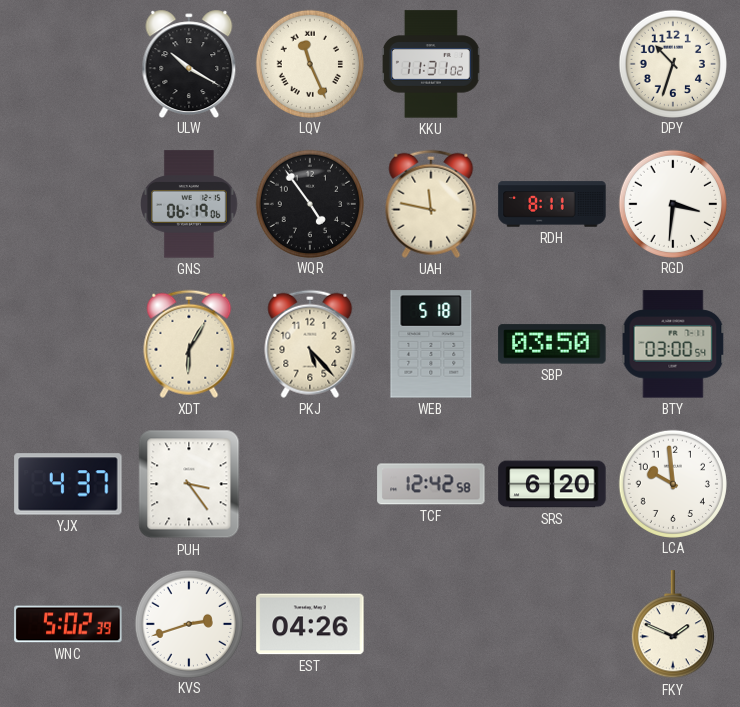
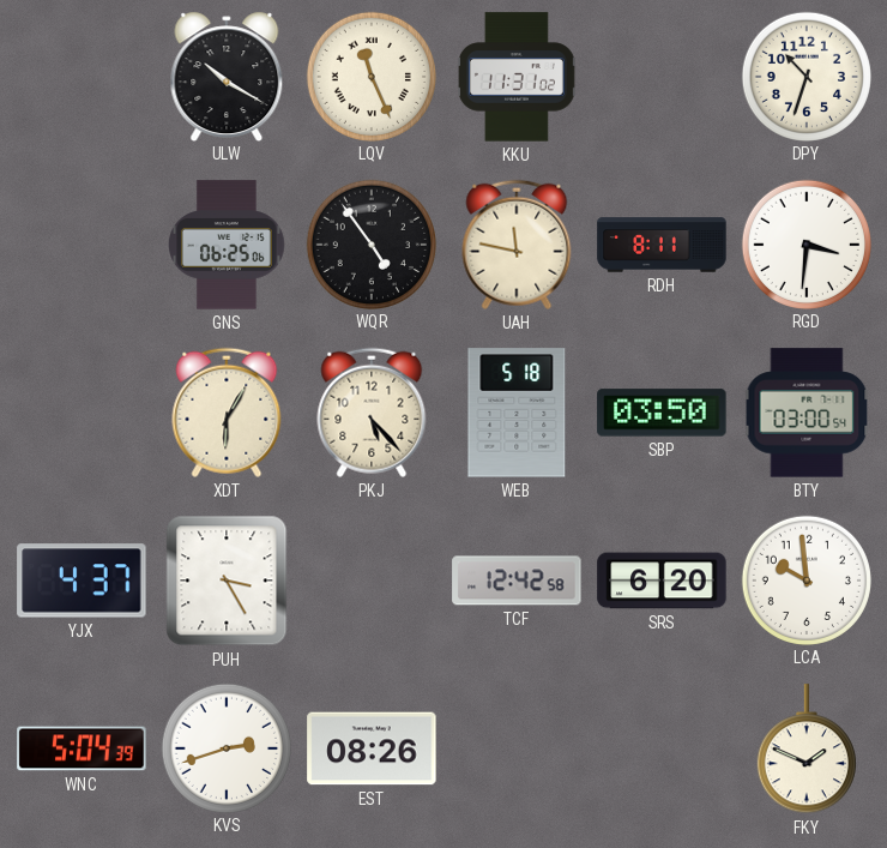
GNS: 06:19 -> 06:25
PUH: 3:24 -> 3:25
WNC: 5:02 -> 5:04
EST: 04:26 -> 08:26
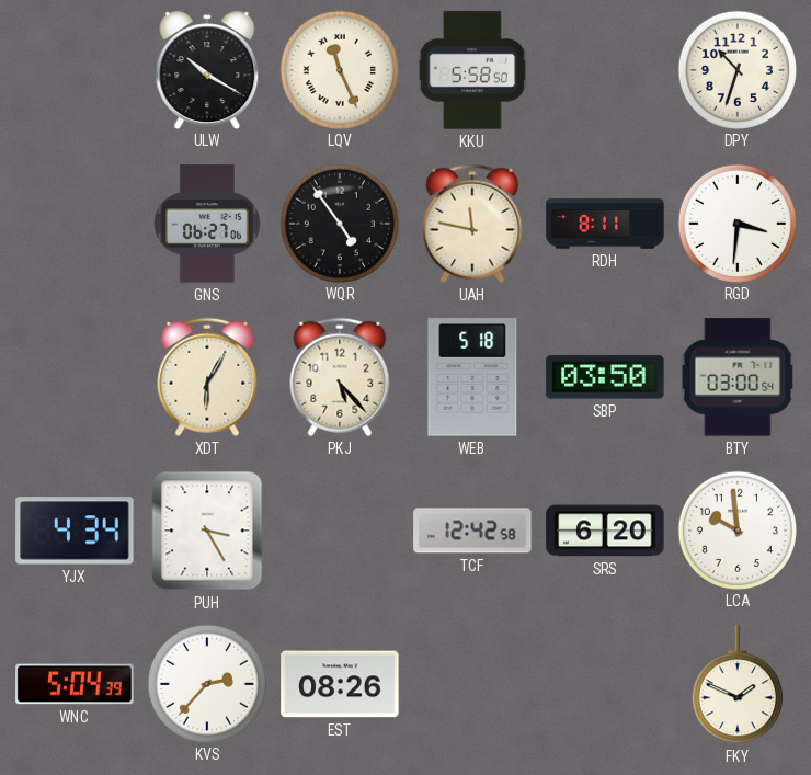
KKU: 11:31 -> 5:58
GNS: 06:25 -> 06:27
YJX: 4:37 -> 4:34
KVS: 2:42 -> 2:37
